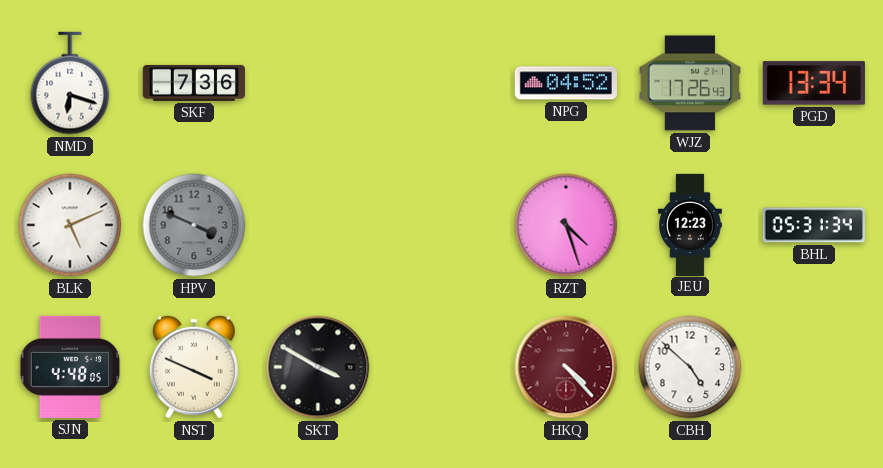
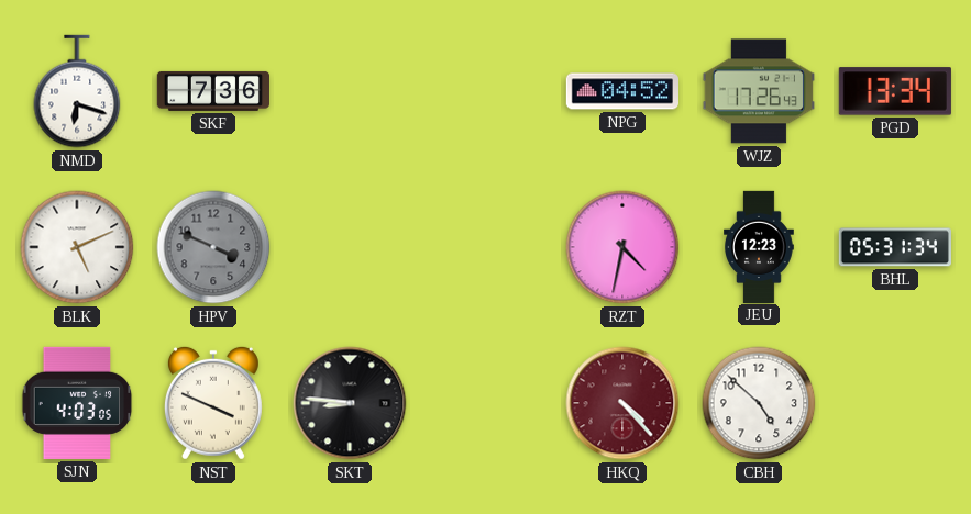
RZT: 4:27 -> 4:32
SJN: 4:48 -> 4:03
SKT: 3:50 -> 8:46
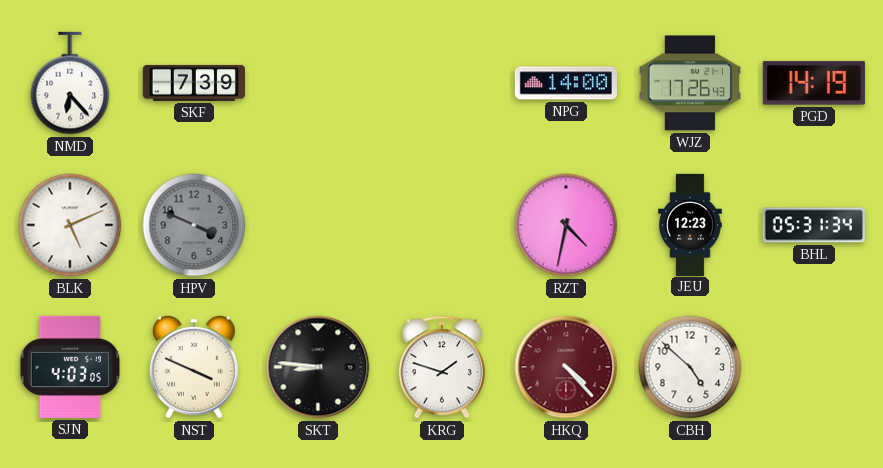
NMD: 6:18 -> 6:23
SKF: 7:36 -> 7:39
NPG: 04:52 -> 14:00
PGD: 13:34 -> 14:19
KRG: none -> 1:48
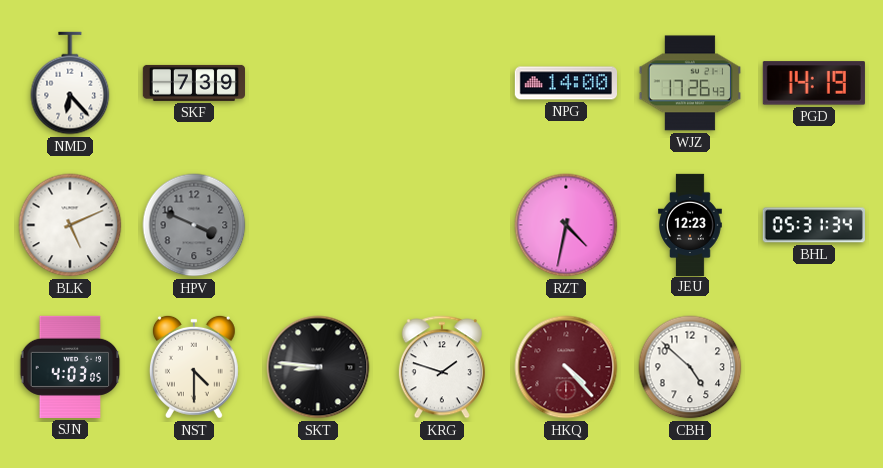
NST: 3:49 -> 4:30
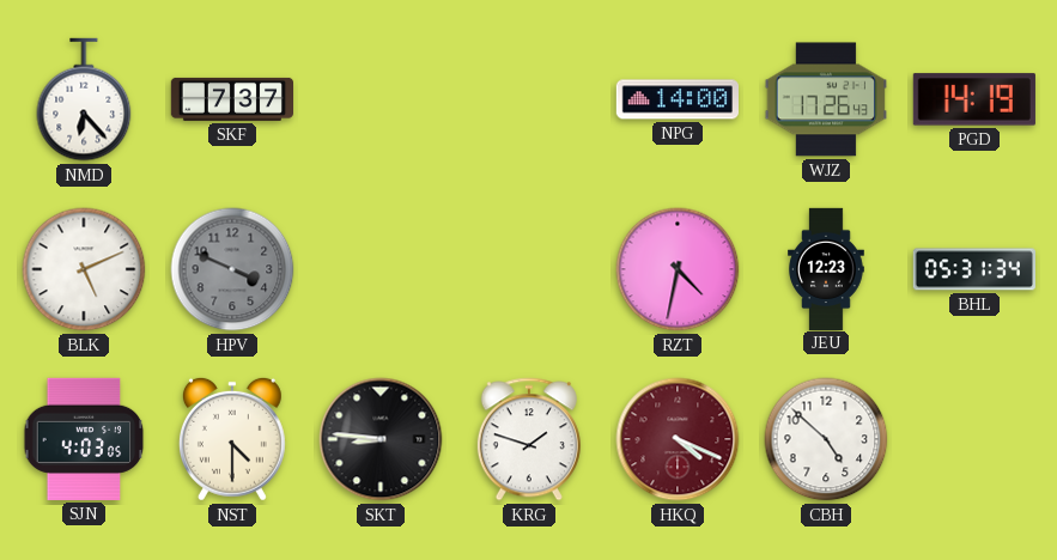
SKF: 7:39 -> 7:37
HKQ: 4:23 -> 4:19
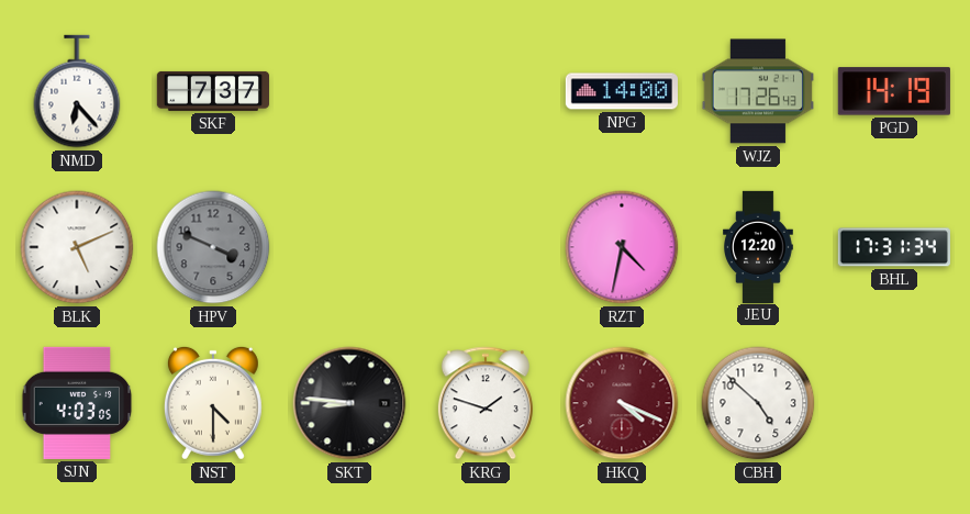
JEU: 12:23 -> 12:20
BHL: 05:31 -> 17:31
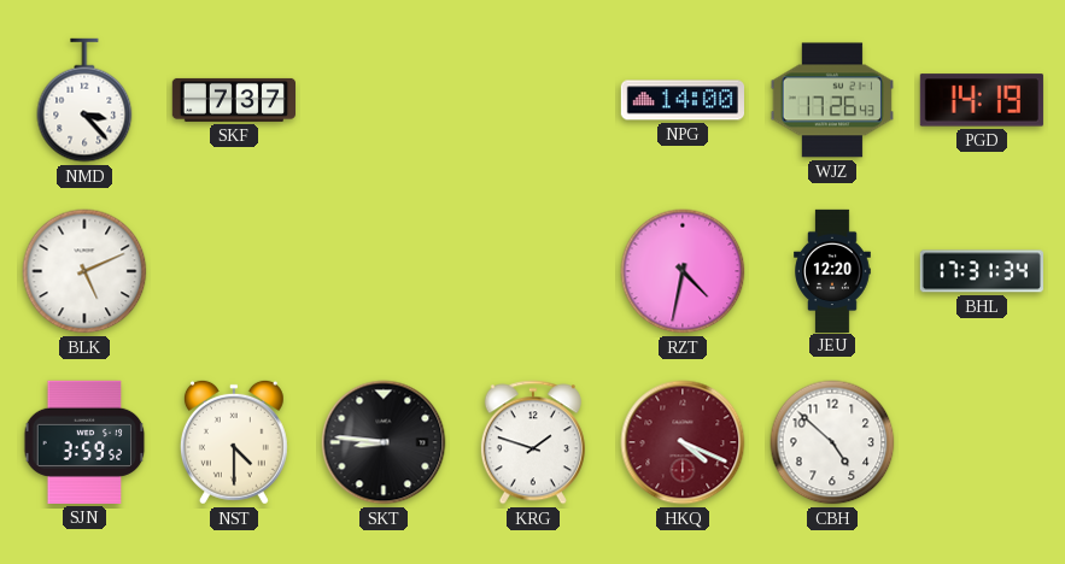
NMD: 6:23 -> 3:23
HPV: 3:49 -> none
SJN: 4:03 -> 3:59
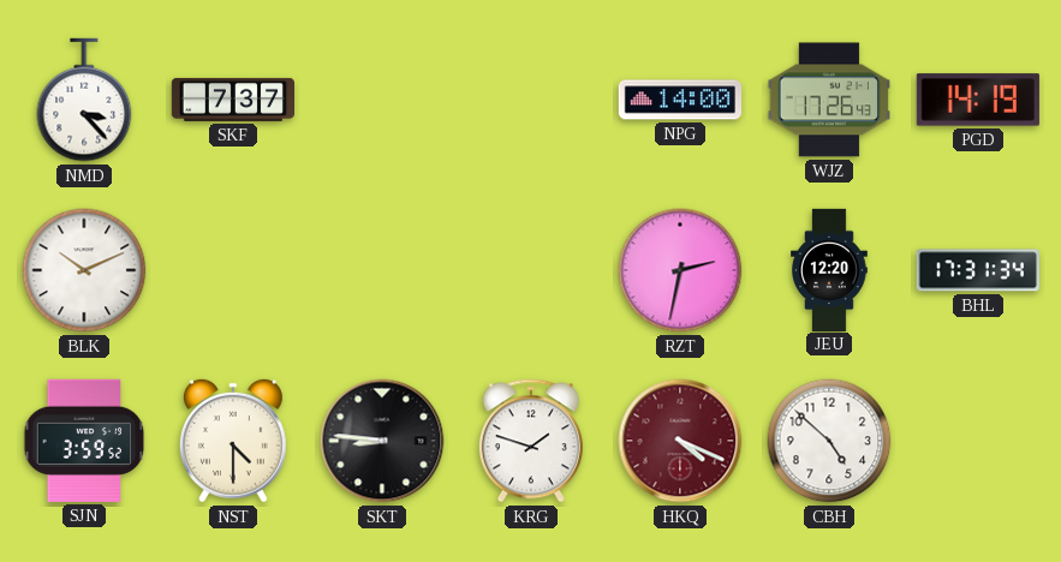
BLK: 5:11 -> 10:11
RZT: 4:32 -> 2:32
